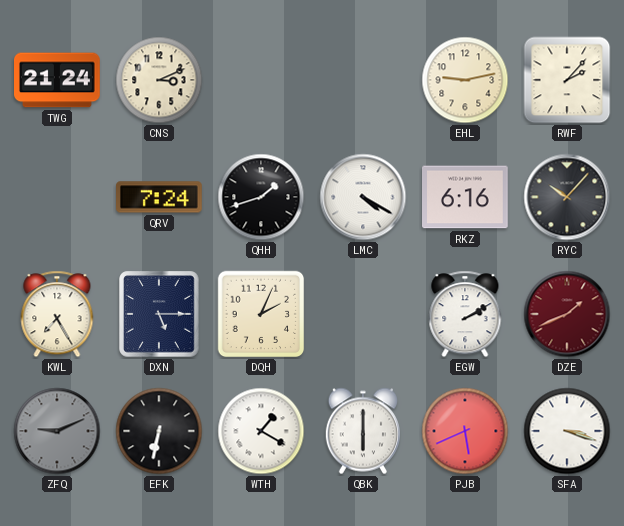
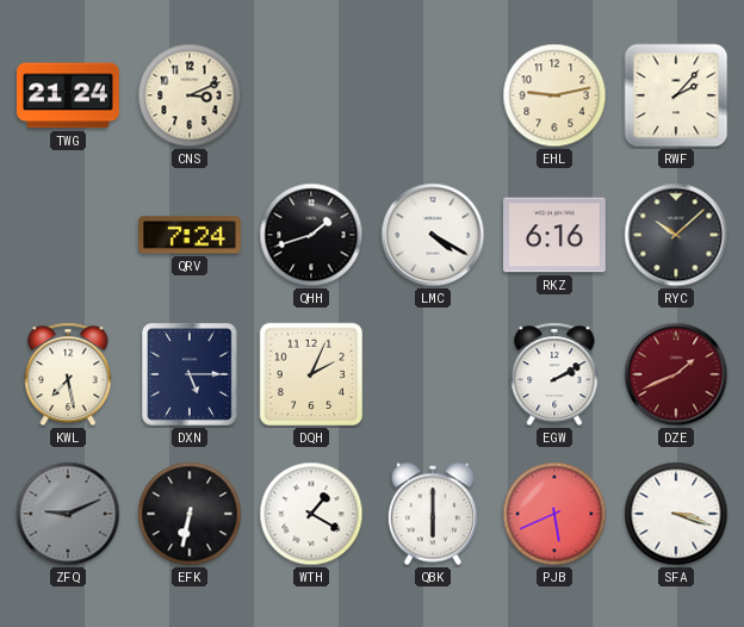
RYC: 10:07 -> 10:08
KWL: 7:25 -> 7:28
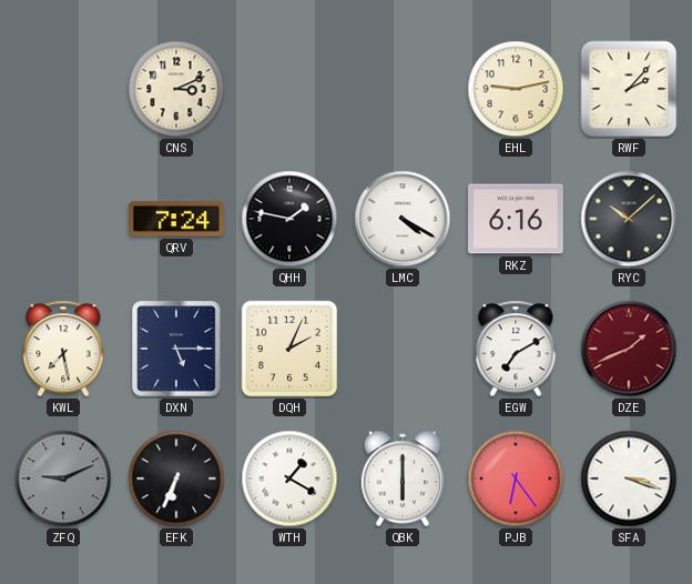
TWG: 21:24 -> none
QHH: 1:42 -> 1:47
EGW: 2:10 -> 7:10
EFK: 6:32 -> 6:34
PJB: 5:41 -> 6:24
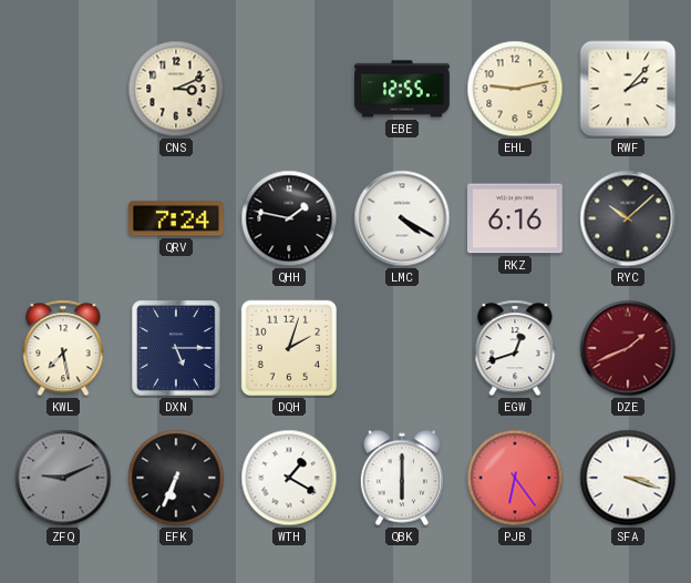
EBE: none -> 12:55
DQH: 2:04 -> 2:03
EGW: 7:10 -> 12:42
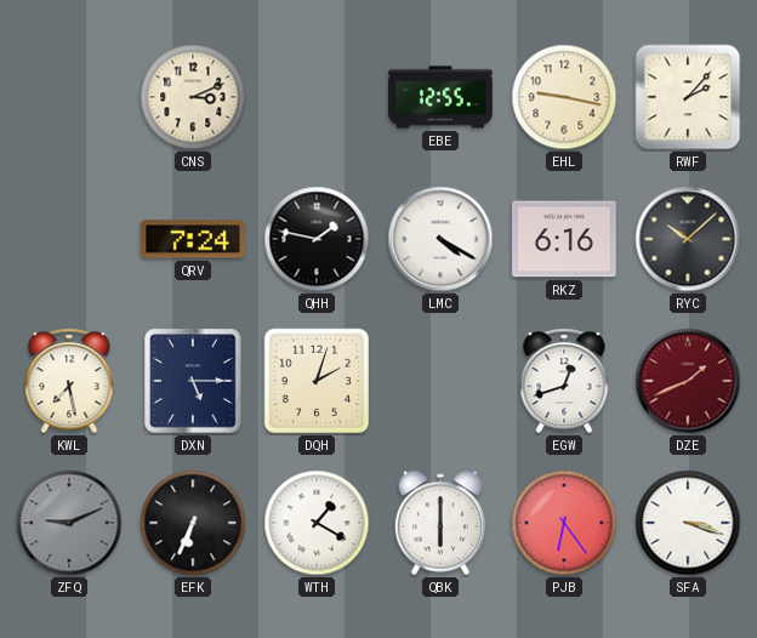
EHL: 9:13 -> 9:17
